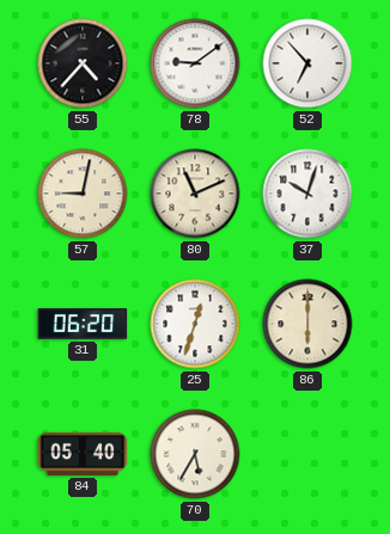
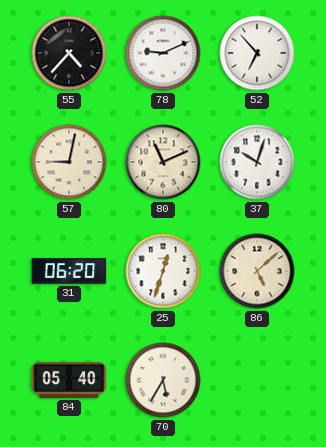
78: 9:09 -> 9:11
86: 6:00 -> 5:08
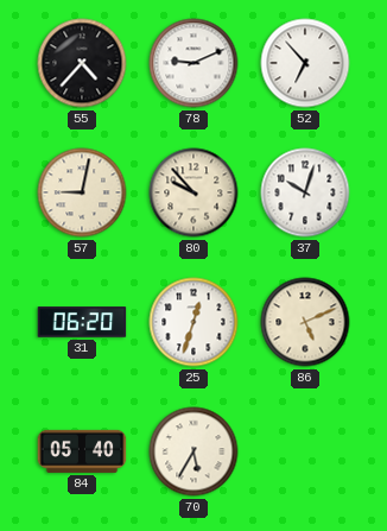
80: 11:11 -> 9:53
86: 5:08 -> 5:11
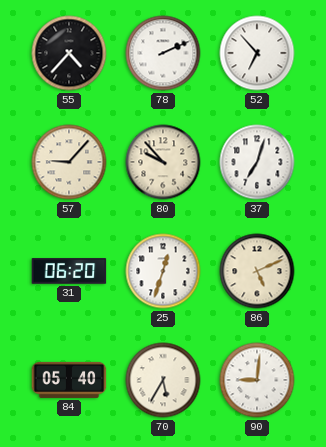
78: 9:11 -> 2:11
57: 9:02 -> 9:07
37: 10:03 -> 7:03
90: none -> 9:01
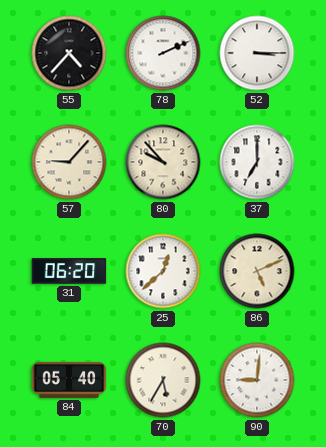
52: 6:53 -> 3:15
37: 7:03 -> 7:00
25: 12:33 -> 12:38
